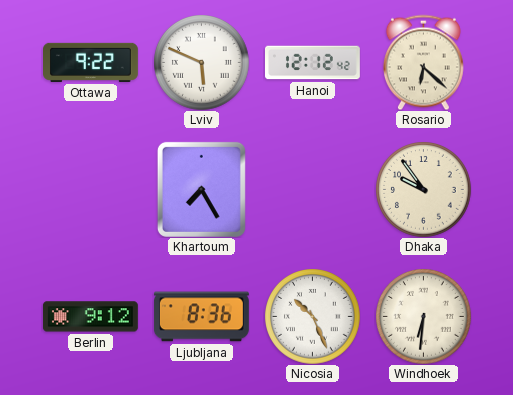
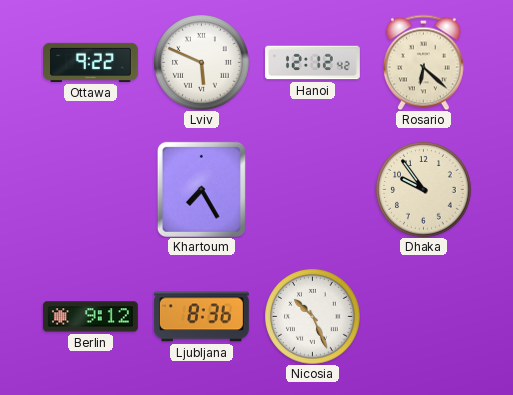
Windhoek: 6:31 -> none
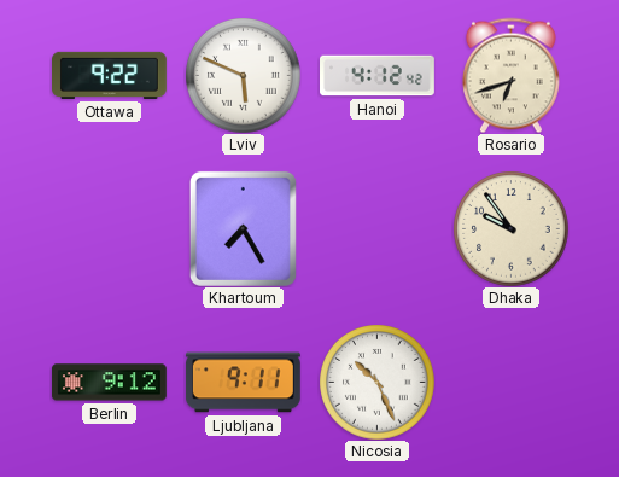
Hanoi: 12:12 -> 4:12
Rosario: 6:22 -> 6:42
Ljubljana: 8:36 -> 9:11
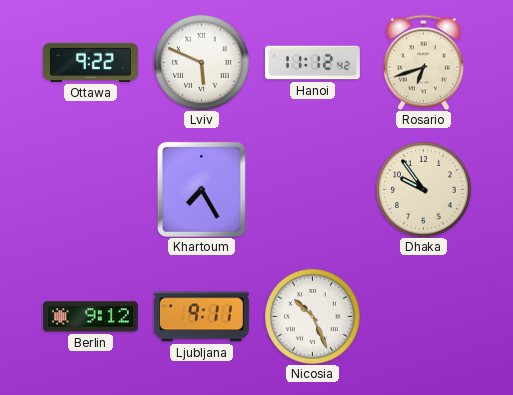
Hanoi: 4:12 -> 11:12
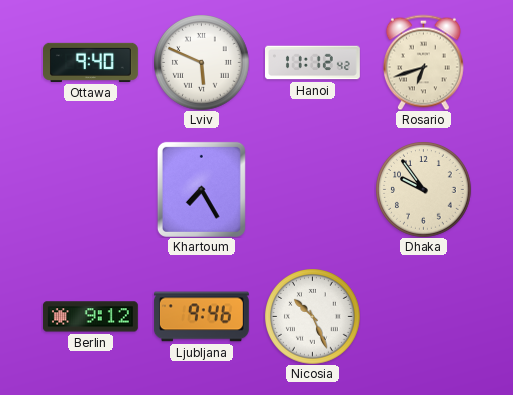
Ottawa: 9:22 -> 9:40
Ljubljana: 9:11 -> 9:46
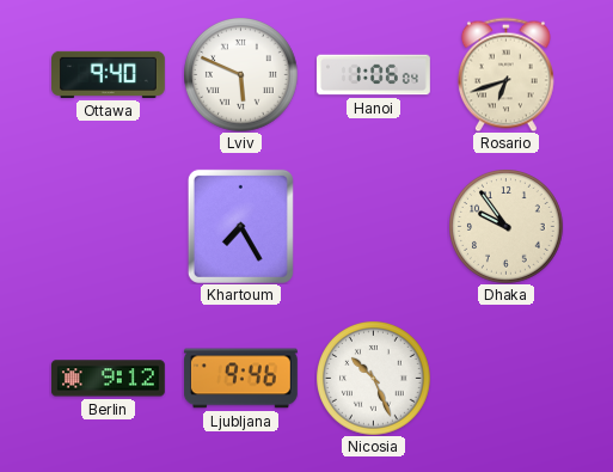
Hanoi: 11:12 -> 1:06
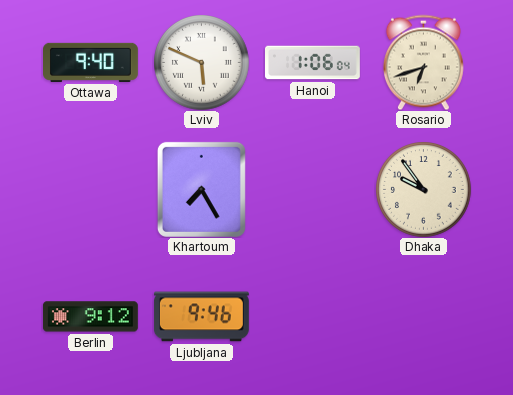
Nicosia: 10:26 -> none
